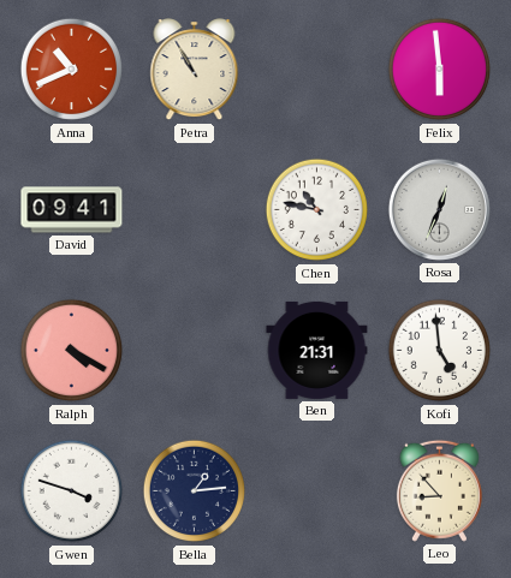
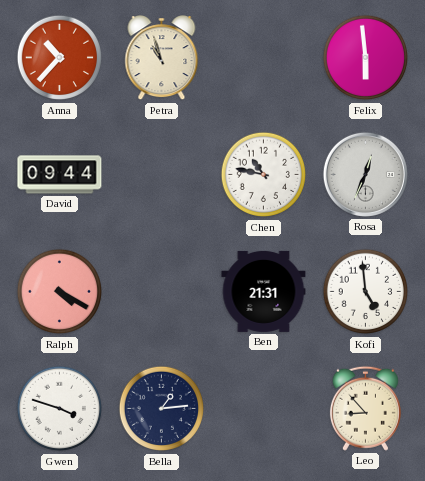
Anna: 10:41 -> 10:37
Petra: 10:55 -> 10:57
David: 09:41 -> 09:44
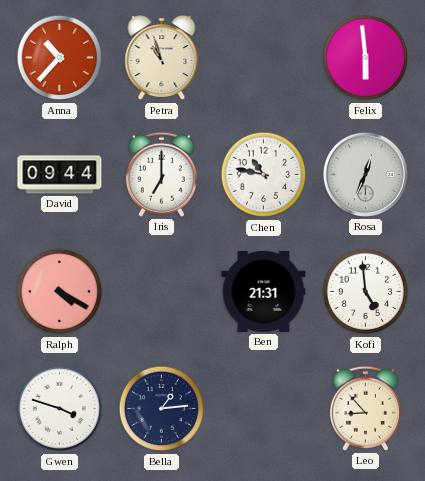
Iris: none -> 7:00
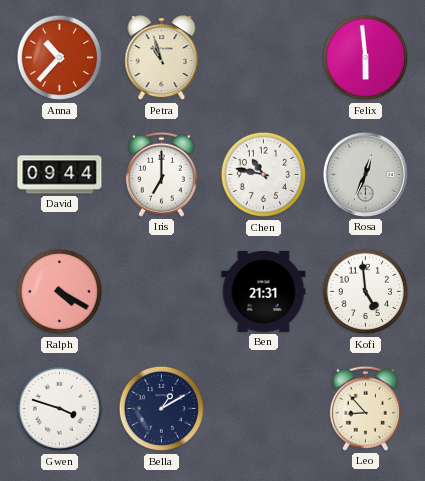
Bella: 1:14 -> 1:10
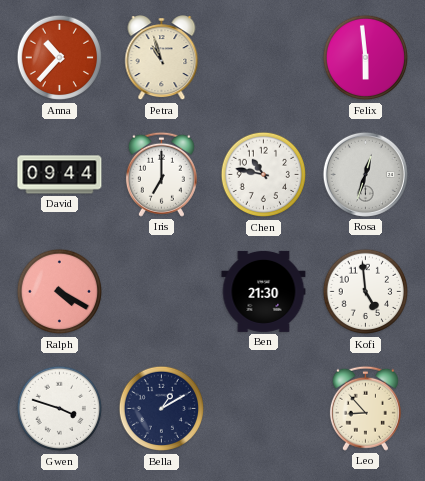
Rosa: 12:34 -> 12:33
Ben: 21:31 -> 21:30
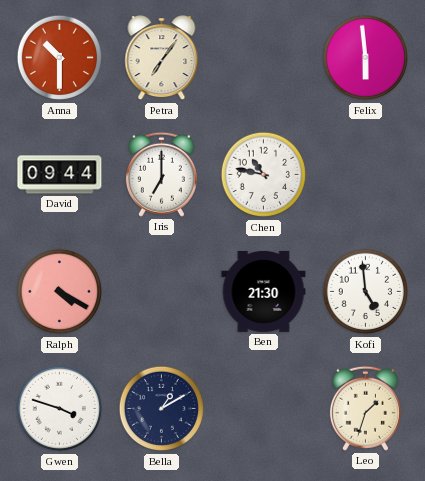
Anna: 10:37 -> 10:30
Petra: 10:57 -> 7:06
Rosa: 12:33 -> none
Leo: 8:53 -> 1:33
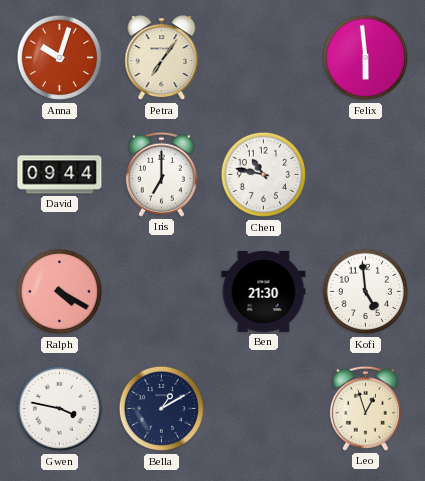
Anna: 10:30 -> 10:03
Gwen: 3:48 -> 3:47
Leo: 1:33 -> 12:57
